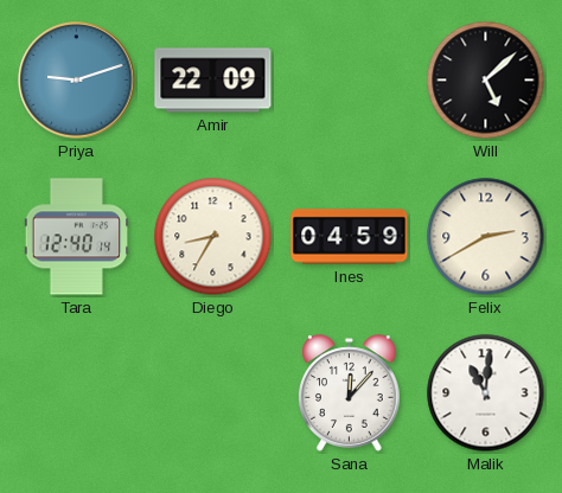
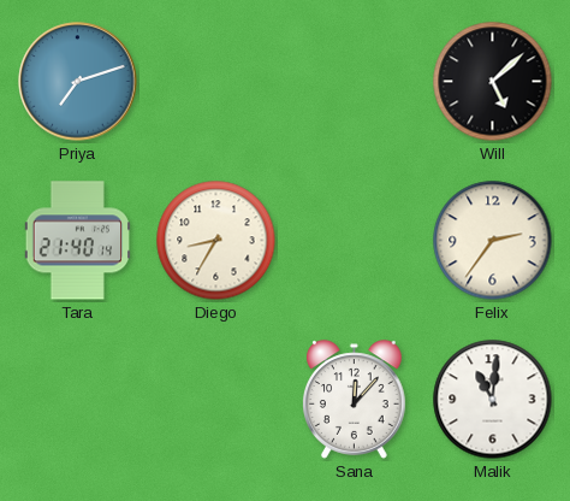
Priya: 9:12 -> 7:12
Amir: 22:09 -> none
Tara: 12:40 -> 21:40
Ines: 04:59 -> none
Felix: 2:40 -> 2:36
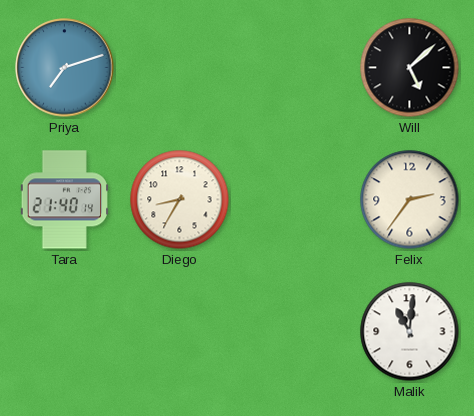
Sana: 12:07 -> none
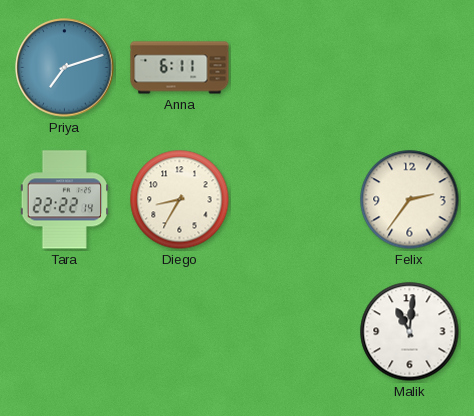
Anna: none -> 6:11
Will: 5:08 -> none
Tara: 21:40 -> 22:22
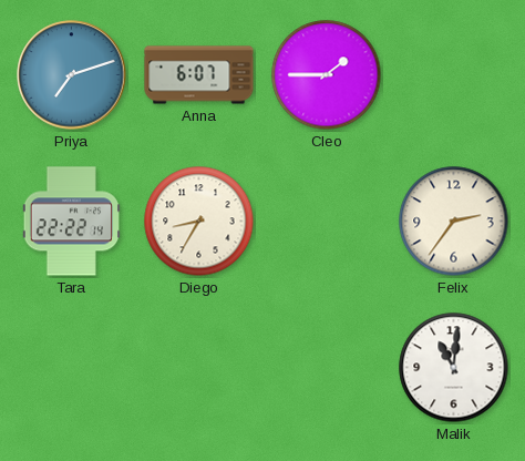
Anna: 6:11 -> 6:07
Cleo: none -> 1:45
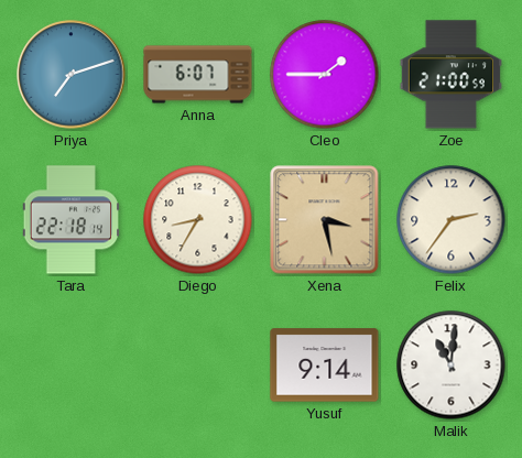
Zoe: none -> 21:00
Tara: 22:22 -> 22:18
Xena: none -> 3:28
Yusuf: none -> 9:14
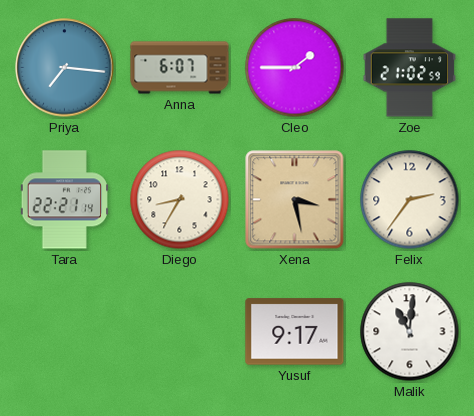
Priya: 7:12 -> 7:16
Zoe: 21:00 -> 21:02
Tara: 22:18 -> 22:21
Yusuf: 9:14 -> 9:17
